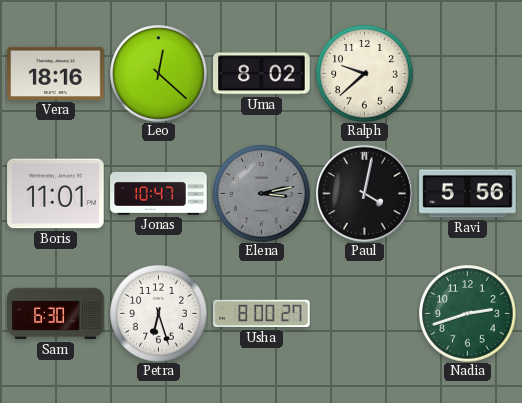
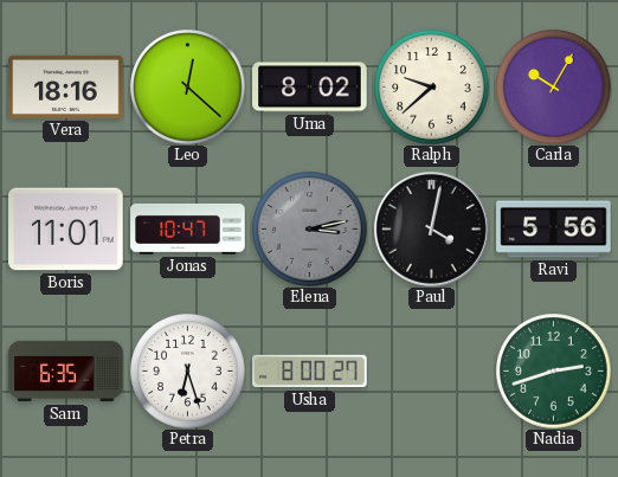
Carla: none -> 10:05
Sam: 6:30 -> 6:35
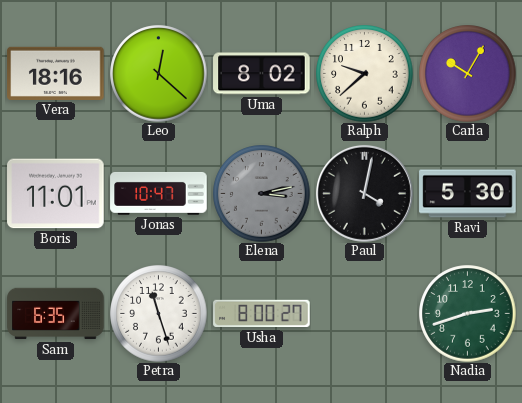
Ravi: 5:56 -> 5:30
Petra: 6:27 -> 11:27
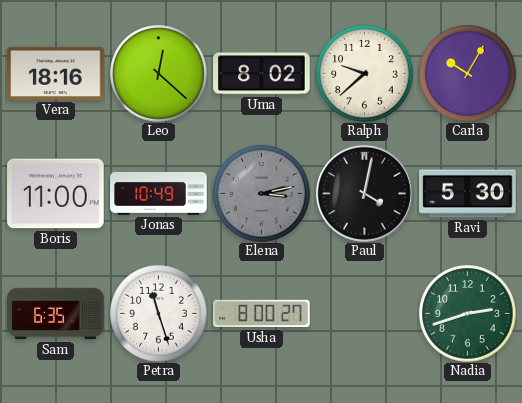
Boris: 11:01 -> 11:00
Jonas: 10:47 -> 10:49
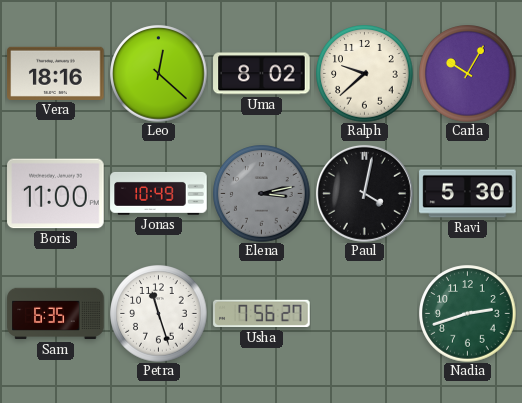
Usha: 8:00 -> 7:56
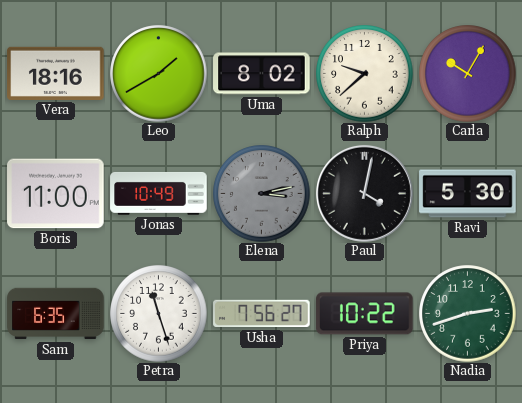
Leo: 12:22 -> 1:40
Priya: none -> 10:22
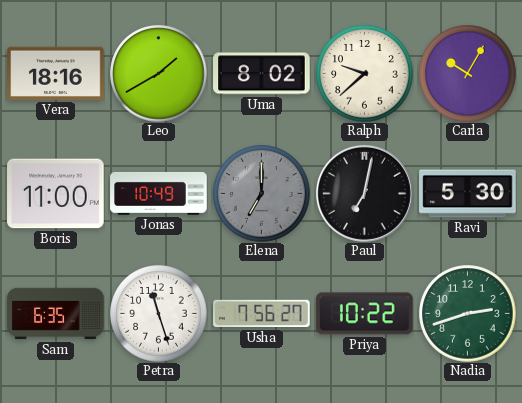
Elena: 3:13 -> 7:00
Paul: 4:02 -> 7:02
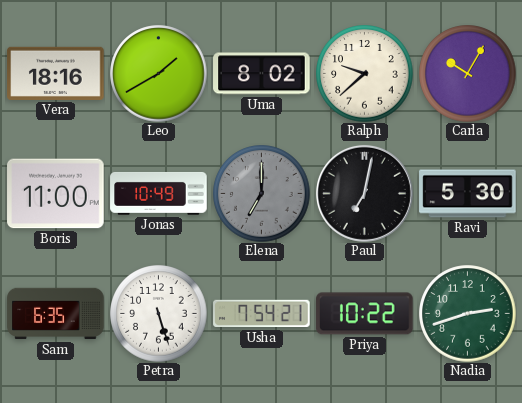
Petra: 11:27 -> 5:27
Usha: 7:56 -> 7:54
